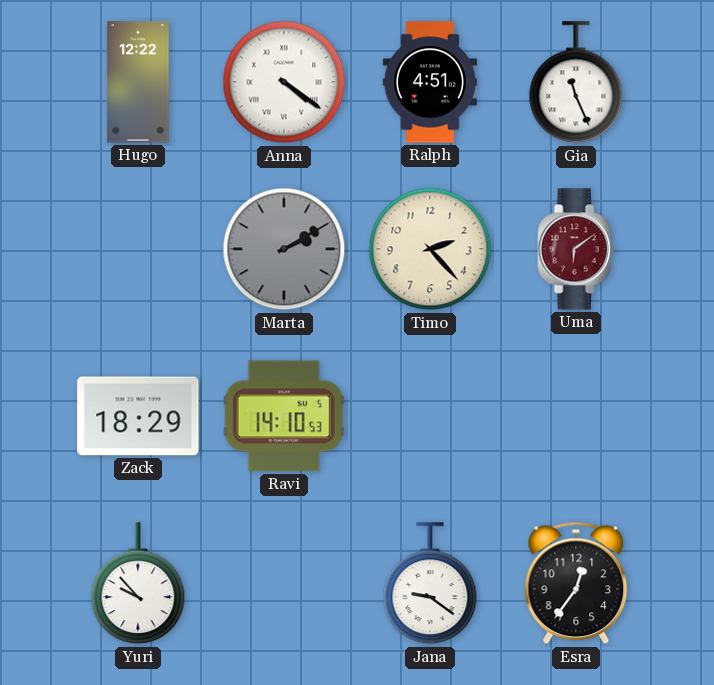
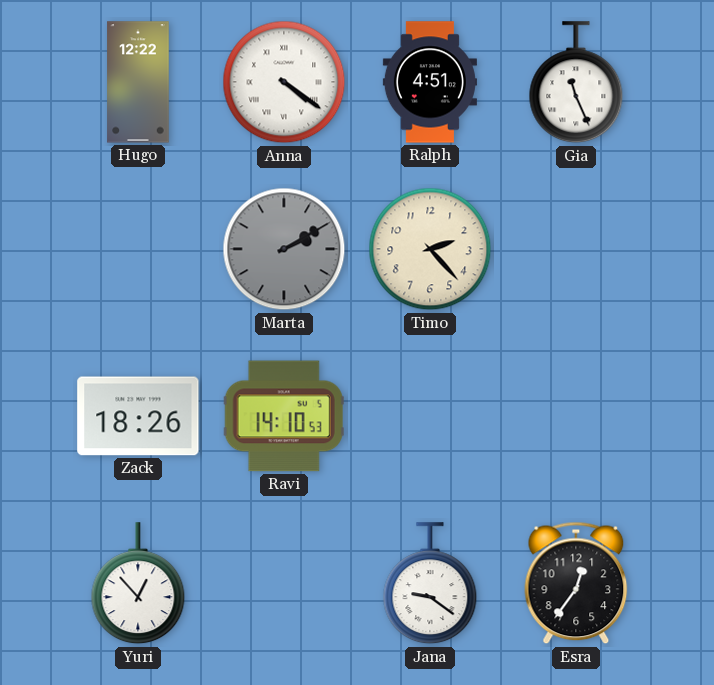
Uma: 6:09 -> none
Zack: 18:29 -> 18:26
Yuri: 9:53 -> 12:53
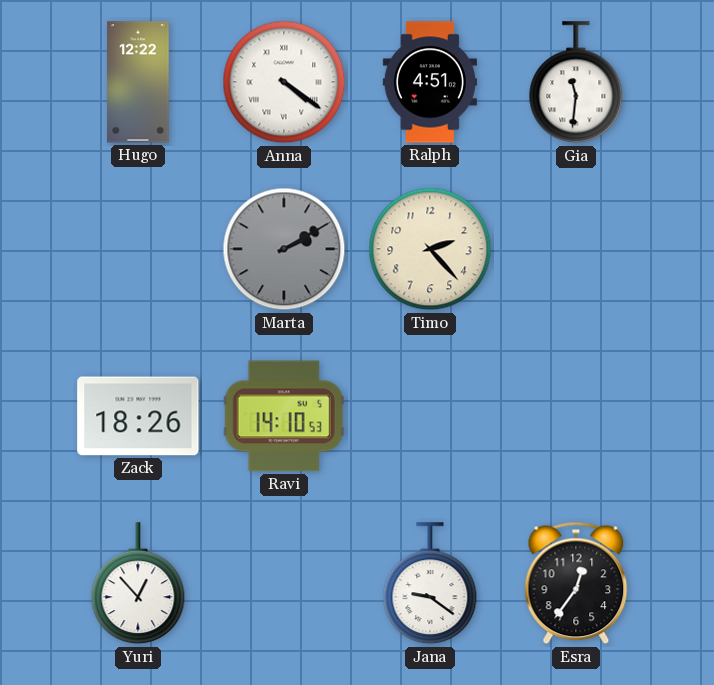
Gia: 11:26 -> 11:31
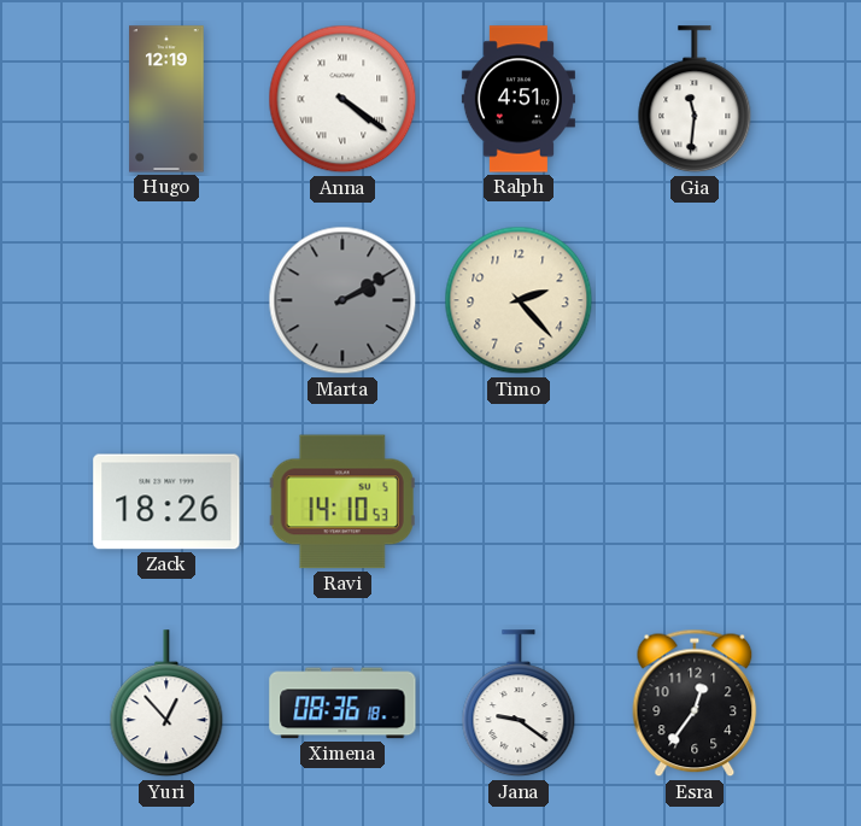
Hugo: 12:22 -> 12:19
Ximena: none -> 08:36
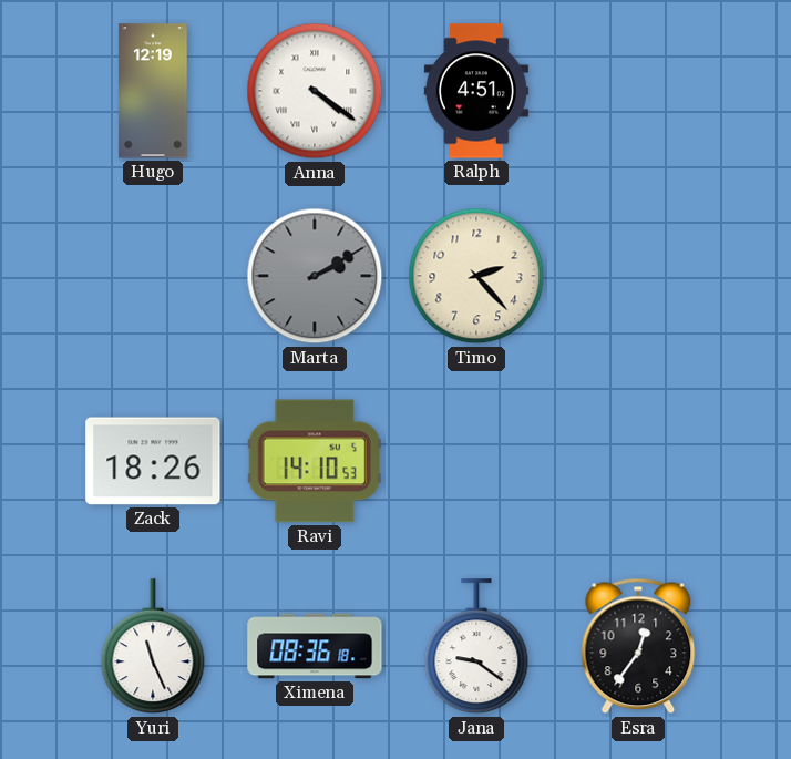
Gia: 11:31 -> none
Yuri: 12:53 -> 11:26
